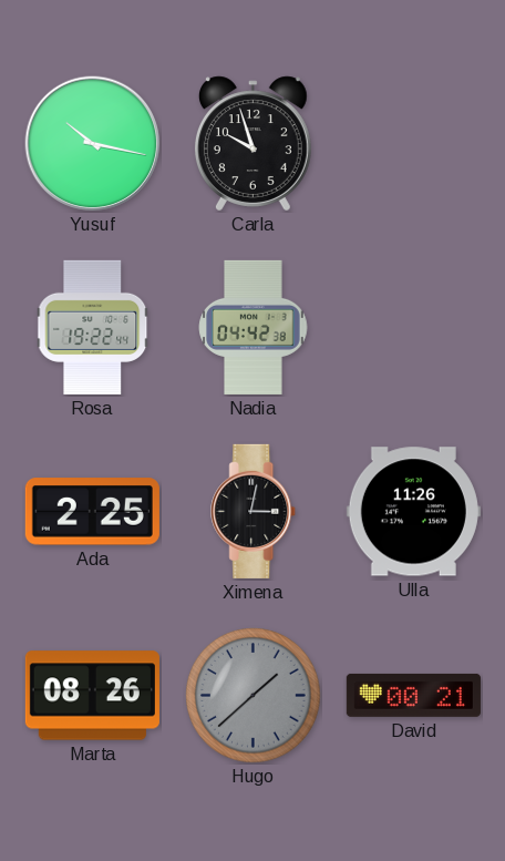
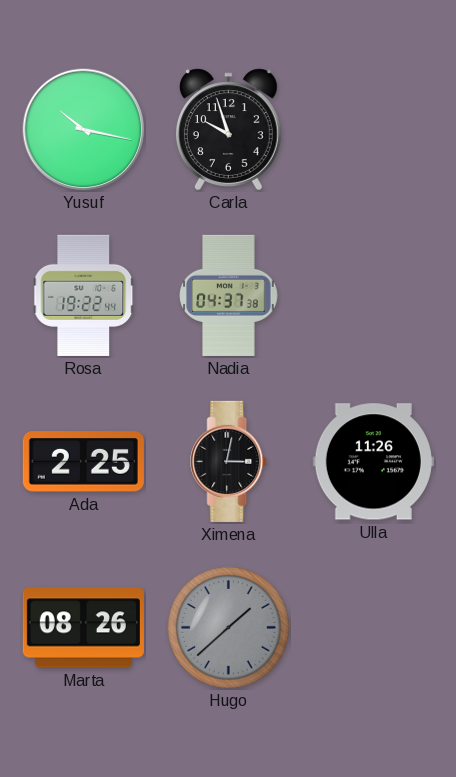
Nadia: 04:42 -> 04:37
David: 00:21 -> none
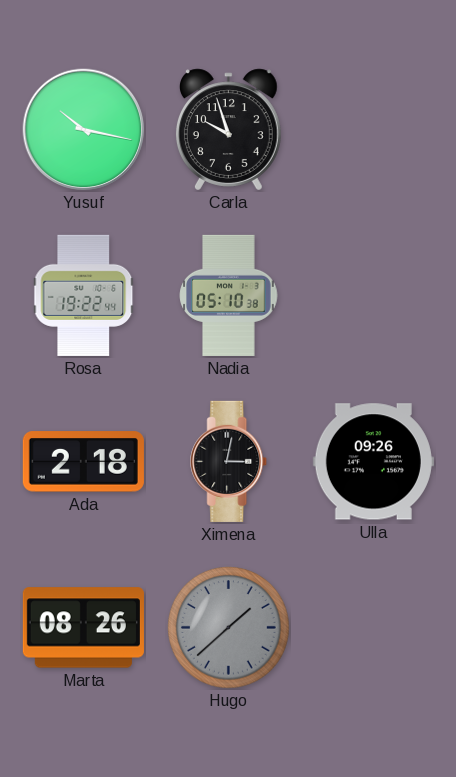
Nadia: 04:37 -> 05:10
Ada: 2:25 -> 2:18
Ulla: 11:26 -> 09:26
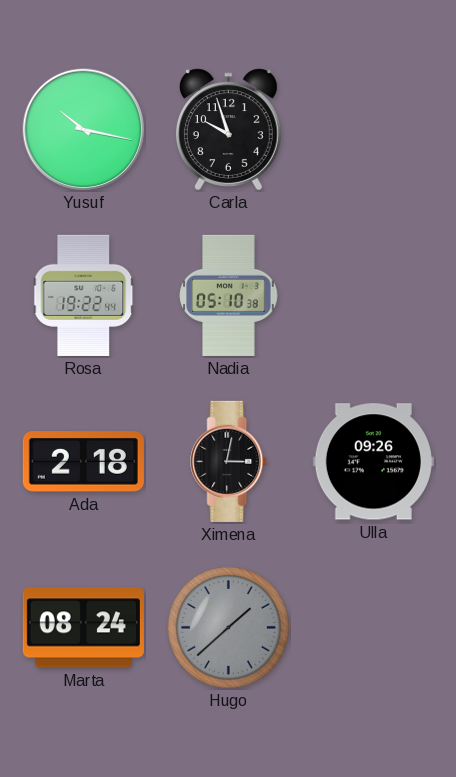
Marta: 08:26 -> 08:24
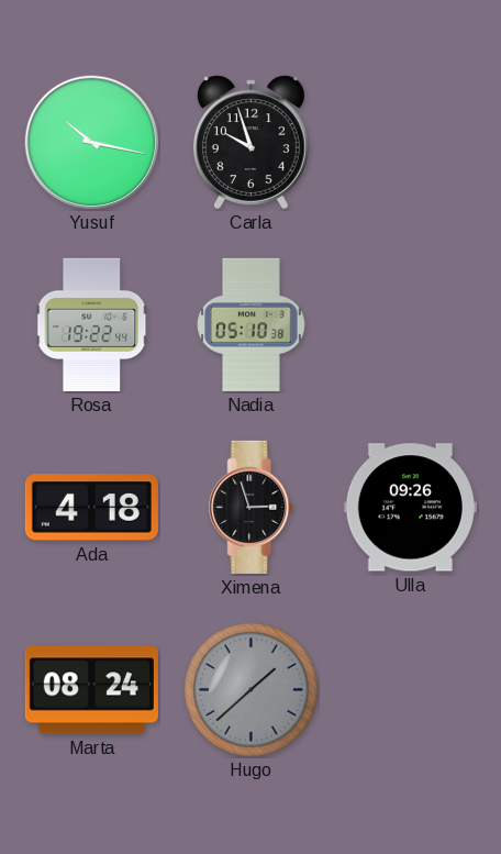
Ada: 2:18 -> 4:18
Ximena: 3:02 -> 2:57
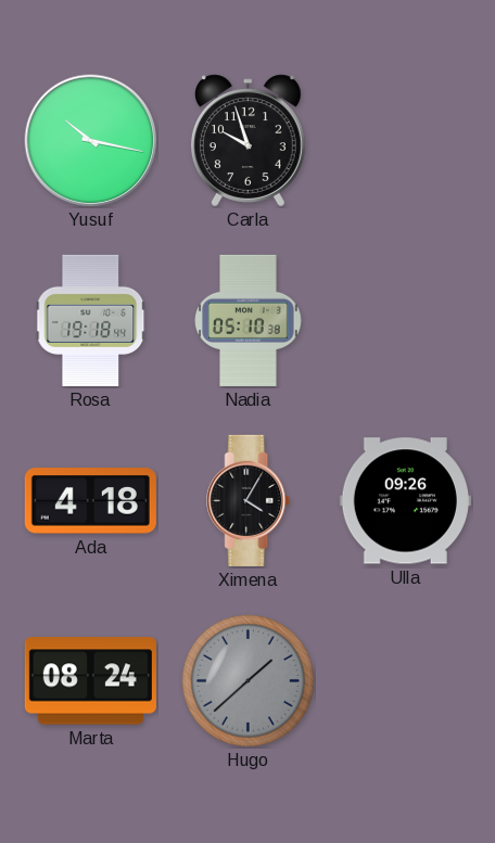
Rosa: 19:22 -> 19:18
Ximena: 2:57 -> 4:05
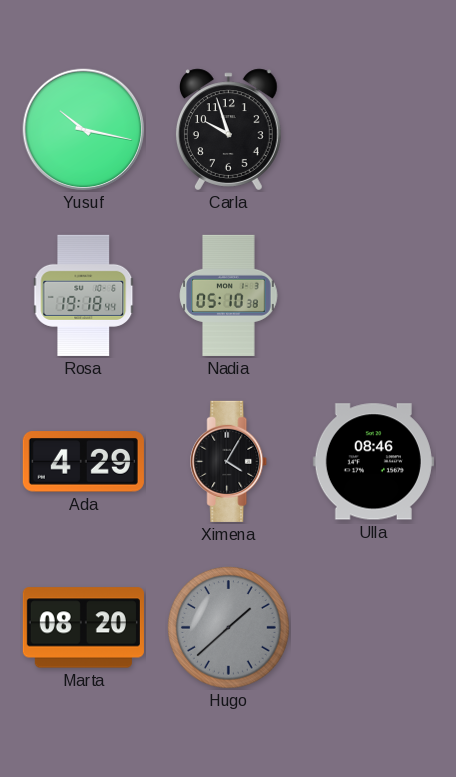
Ada: 4:18 -> 4:29
Ulla: 09:26 -> 08:46
Marta: 08:24 -> 08:20
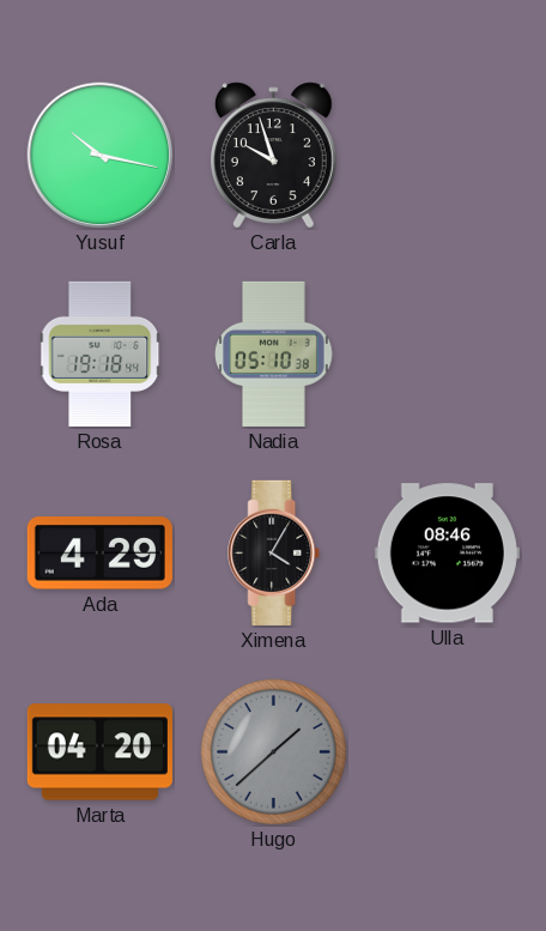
Marta: 08:20 -> 04:20
